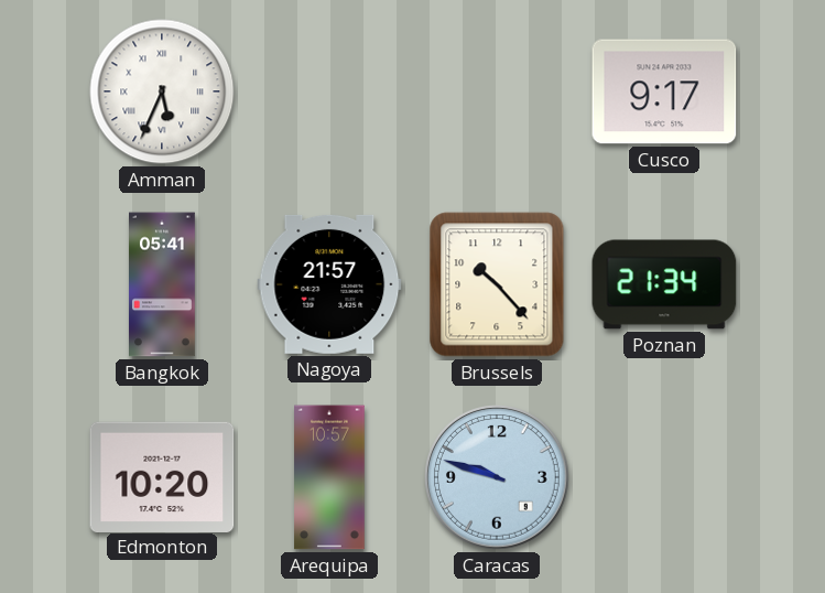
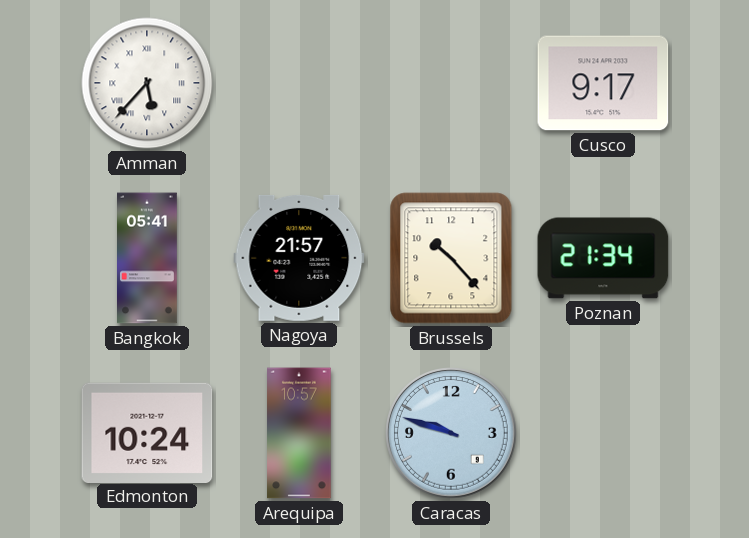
Amman: 5:34 -> 5:37
Edmonton: 10:20 -> 10:24
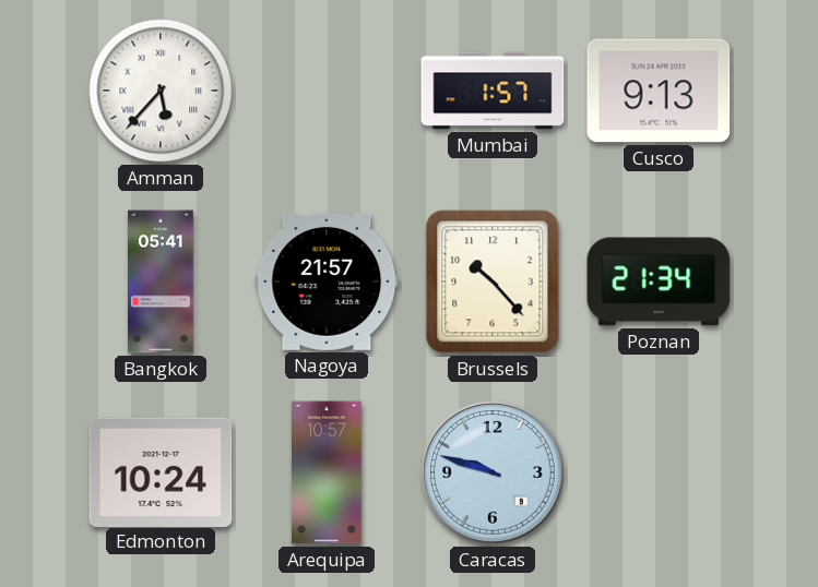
Mumbai: none -> 1:57
Cusco: 9:17 -> 9:13
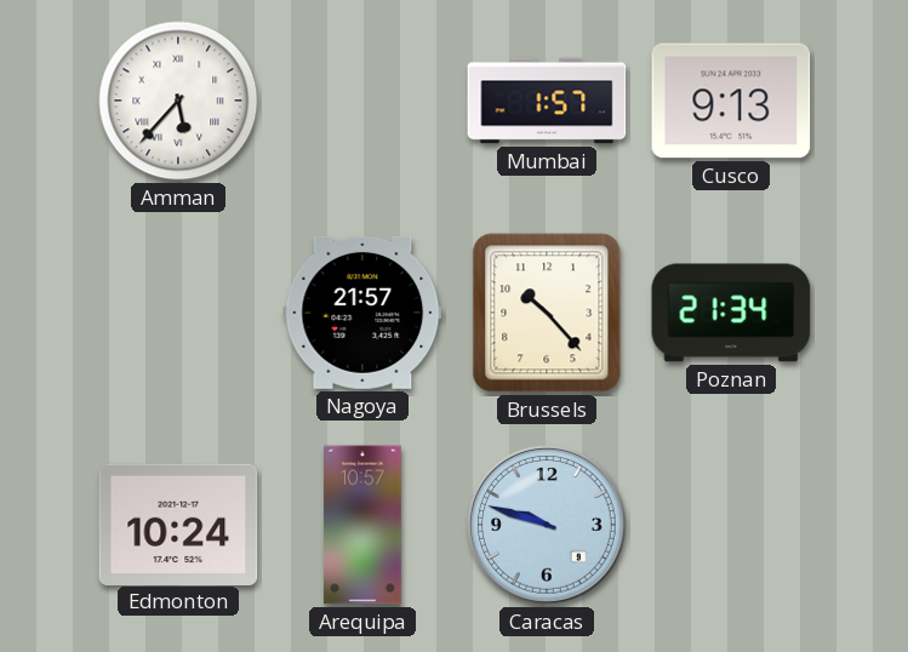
Bangkok: 05:41 -> none
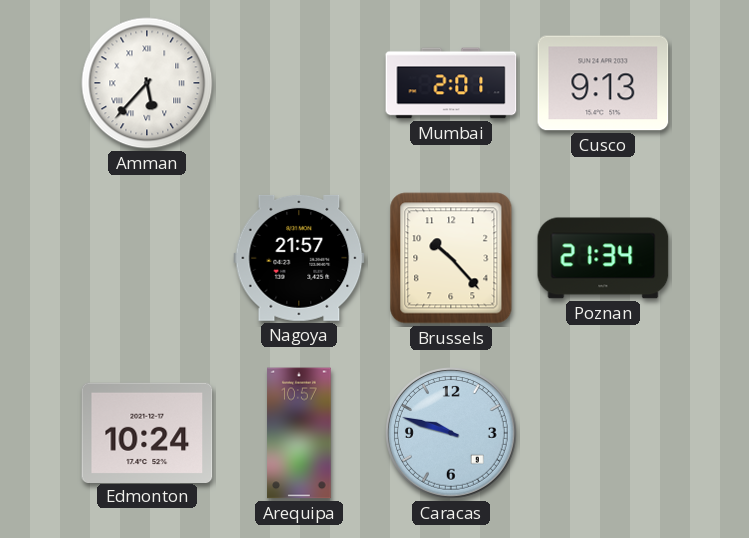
Mumbai: 1:57 -> 2:01
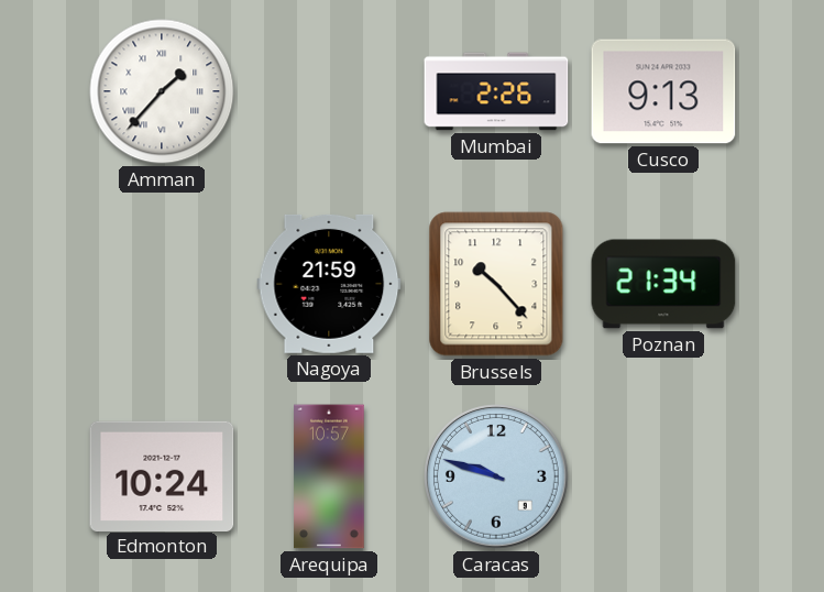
Amman: 5:37 -> 1:37
Mumbai: 2:01 -> 2:26
Nagoya: 21:57 -> 21:59
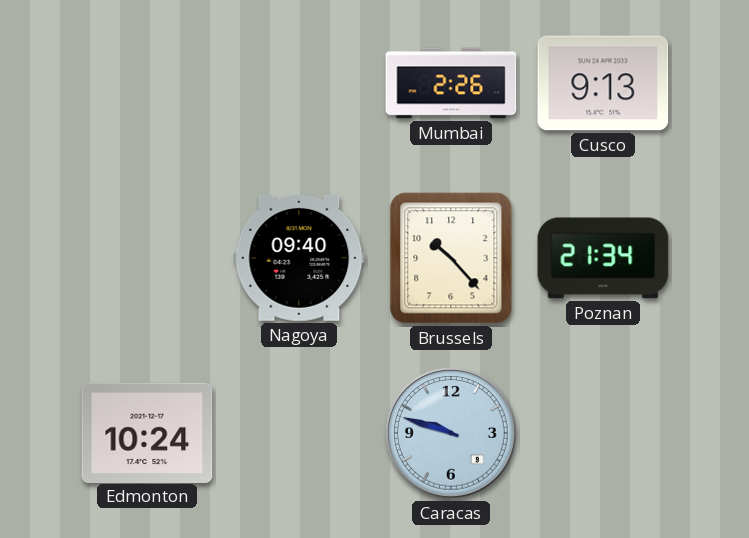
Amman: 1:37 -> none
Nagoya: 21:59 -> 09:40
Arequipa: 10:57 -> none
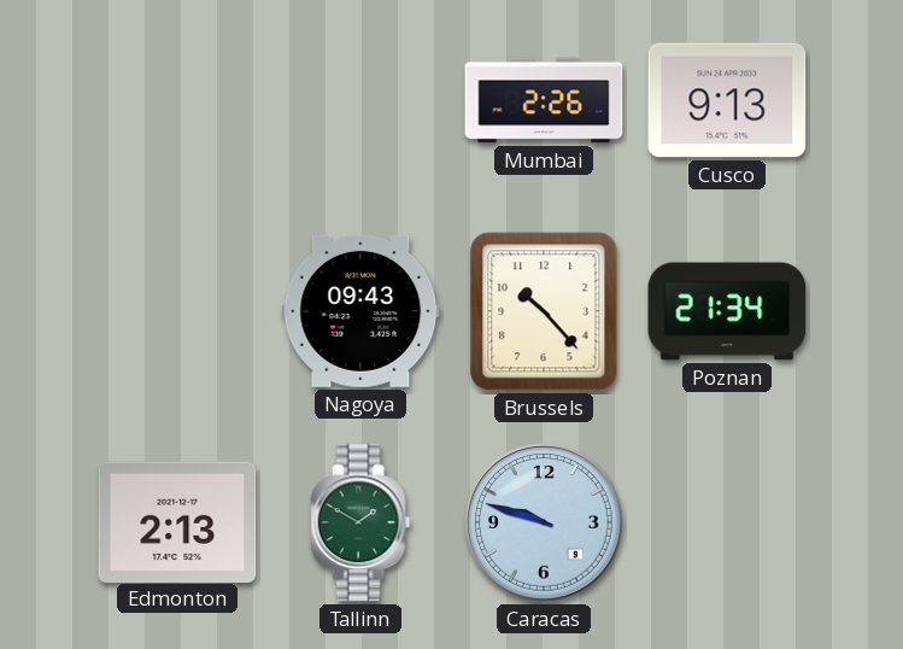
Nagoya: 09:40 -> 09:43
Edmonton: 10:24 -> 2:13
Tallinn: none -> 1:50
